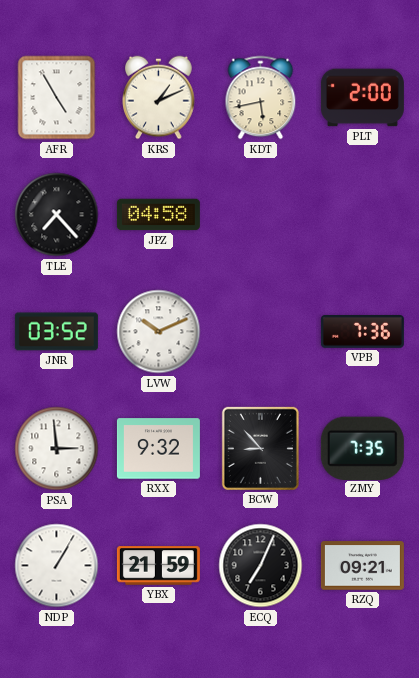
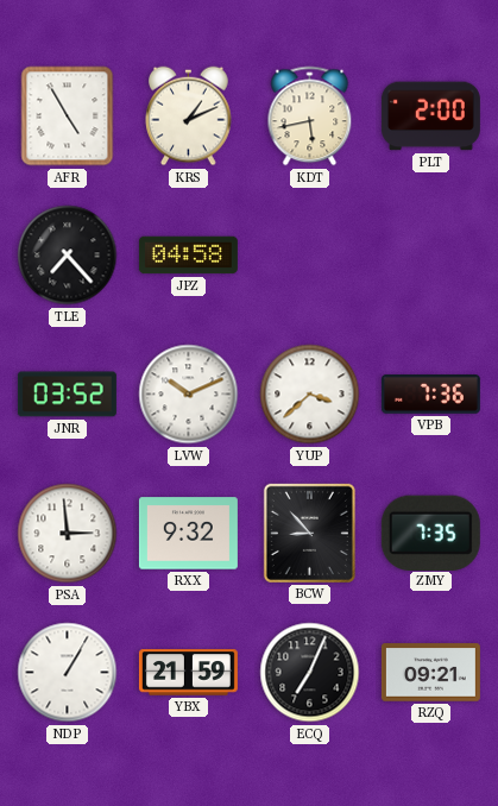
YUP: none -> 3:38
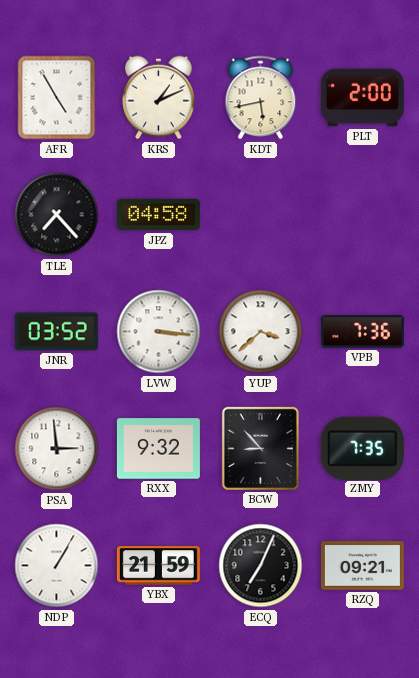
LVW: 10:11 -> 3:16
